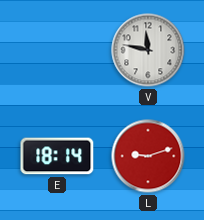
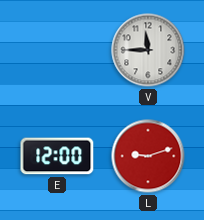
V: 11:47 -> 11:45
E: 18:14 -> 12:00
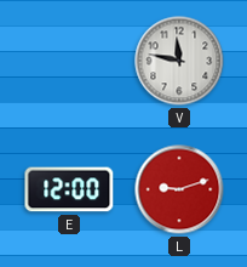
V: 11:45 -> 11:47
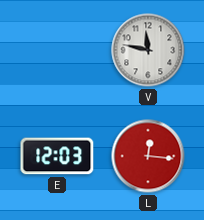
E: 12:00 -> 12:03
L: 9:12 -> 12:16
